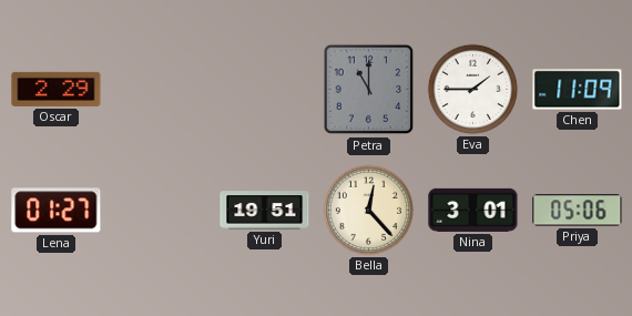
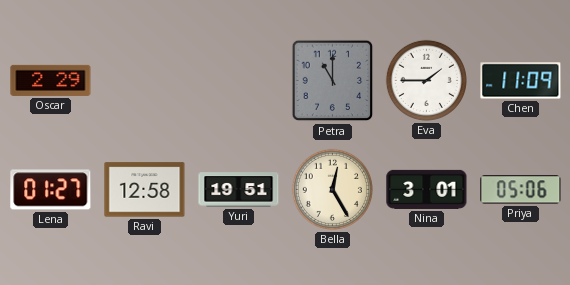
Ravi: none -> 12:58
Bella: 12:23 -> 12:25
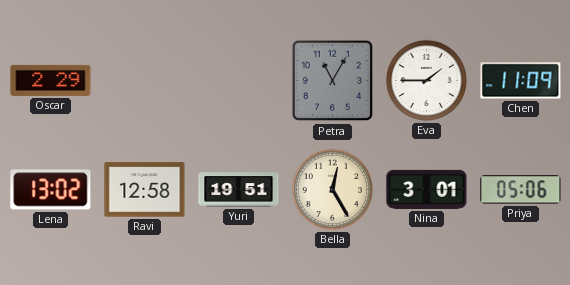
Petra: 11:00 -> 11:05
Lena: 01:27 -> 13:02
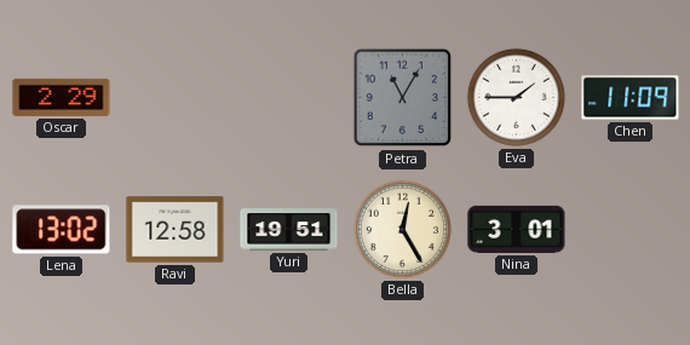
Priya: 05:06 -> none
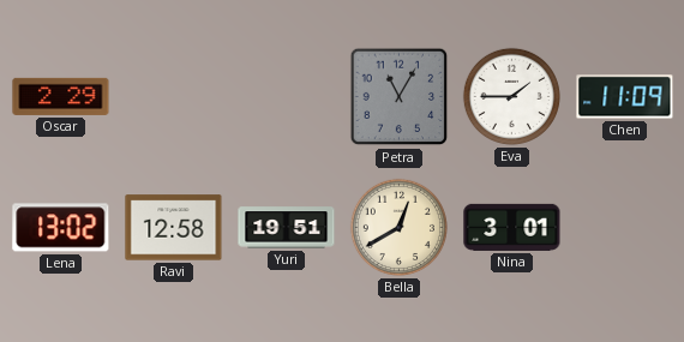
Bella: 12:25 -> 12:40
